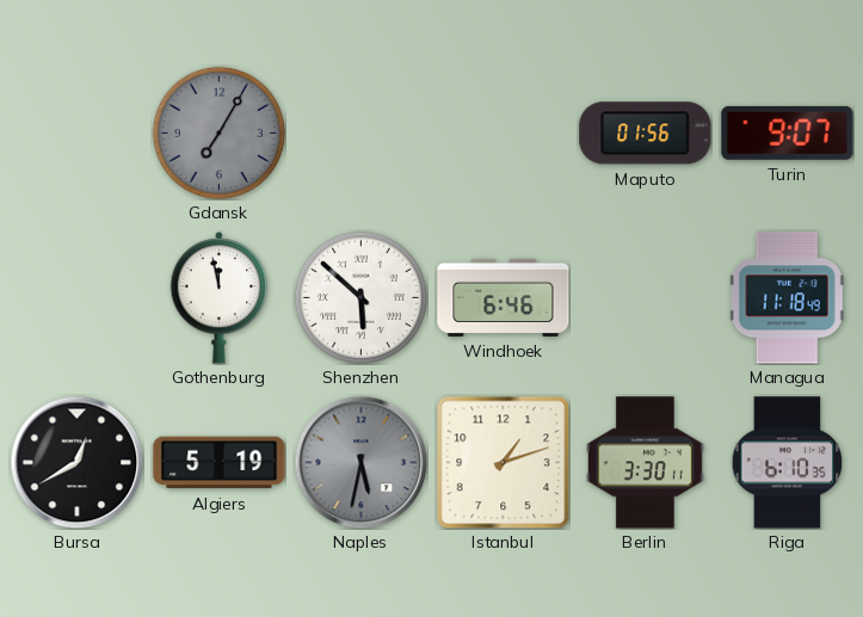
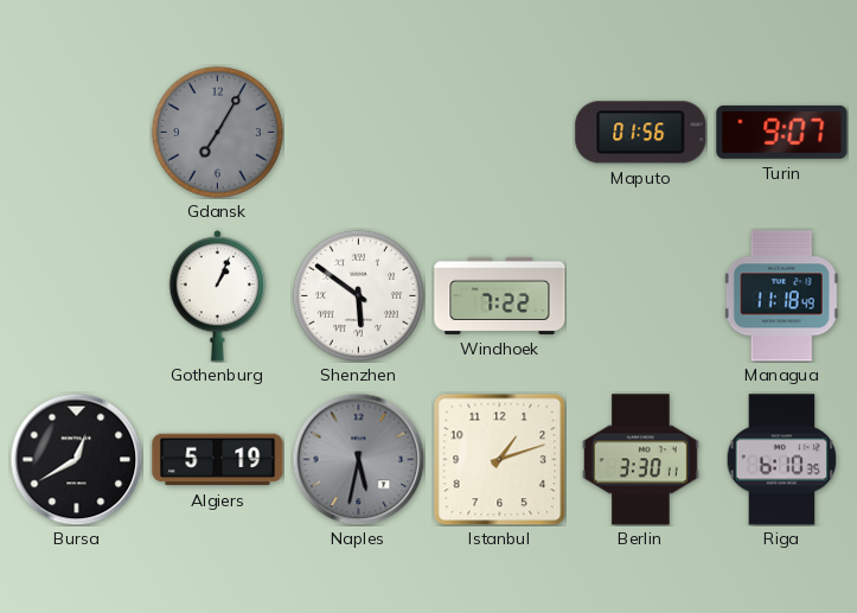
Gothenburg: 11:58 -> 1:04
Shenzhen: 5:52 -> 5:51
Windhoek: 6:46 -> 7:22
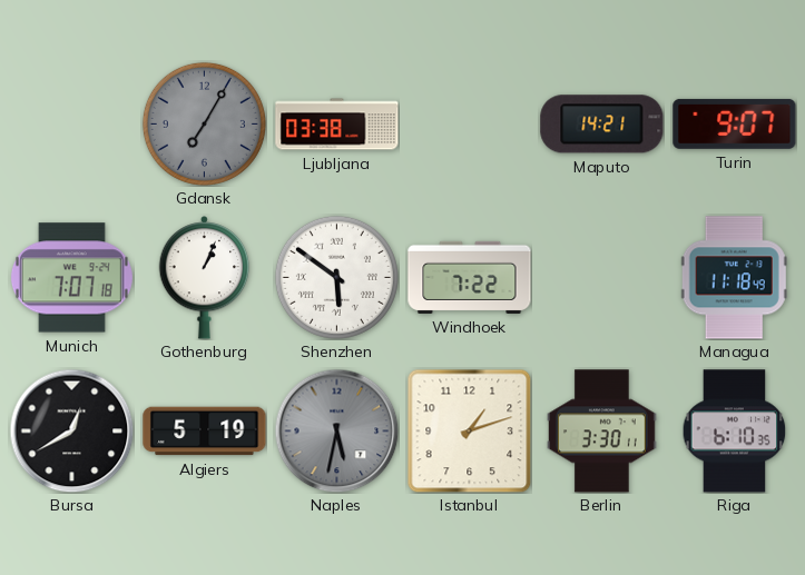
Ljubljana: none -> 03:38
Maputo: 01:56 -> 14:21
Munich: none -> 7:07
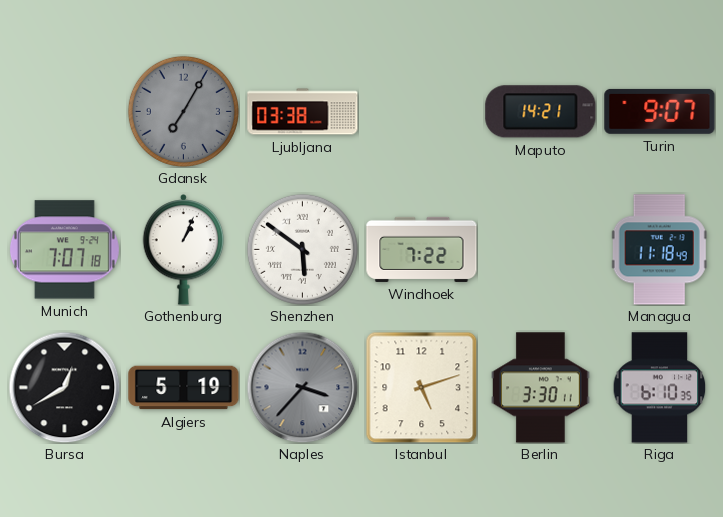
Naples: 5:32 -> 3:37
Istanbul: 1:12 -> 5:12
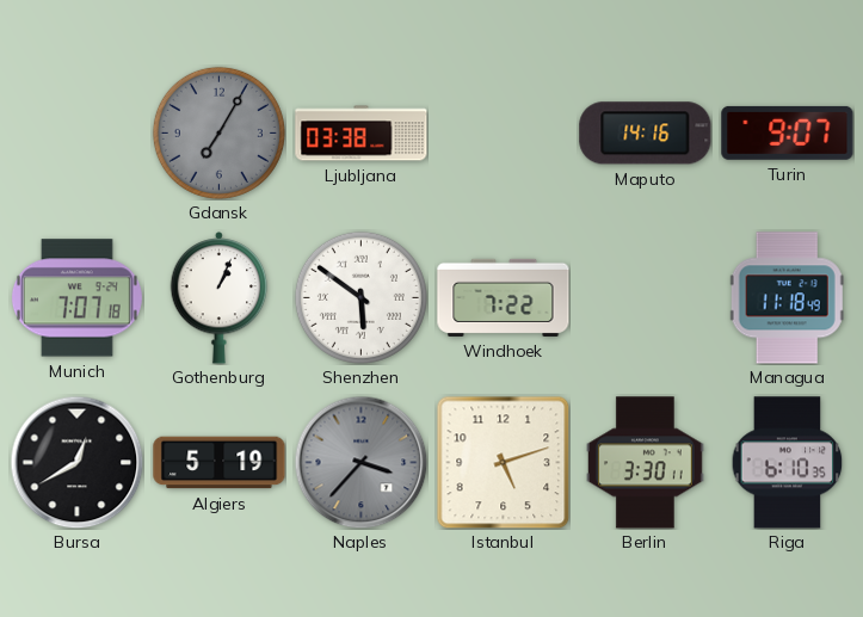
Maputo: 14:21 -> 14:16
